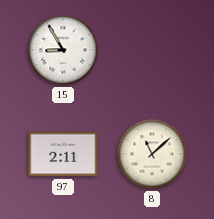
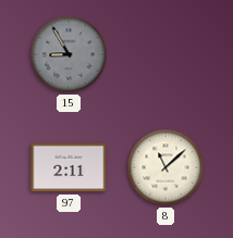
15 dial: white -> grey
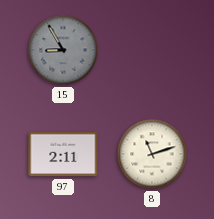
8: 11:08 -> 11:12
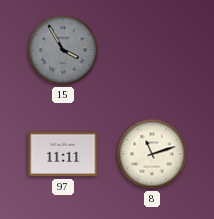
15: 8:55 -> 3:55
97: 2:11 -> 11:11
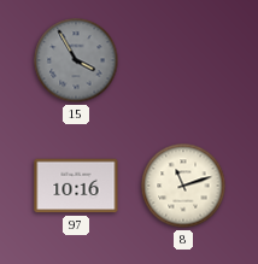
97: 11:11 -> 10:16
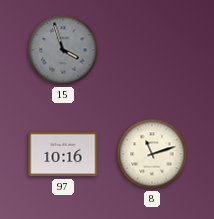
15: 3:55 -> 3:57
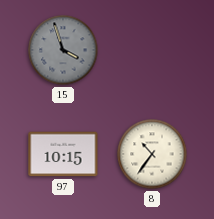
97: 10:16 -> 10:15
8: 11:12 -> 10:36
